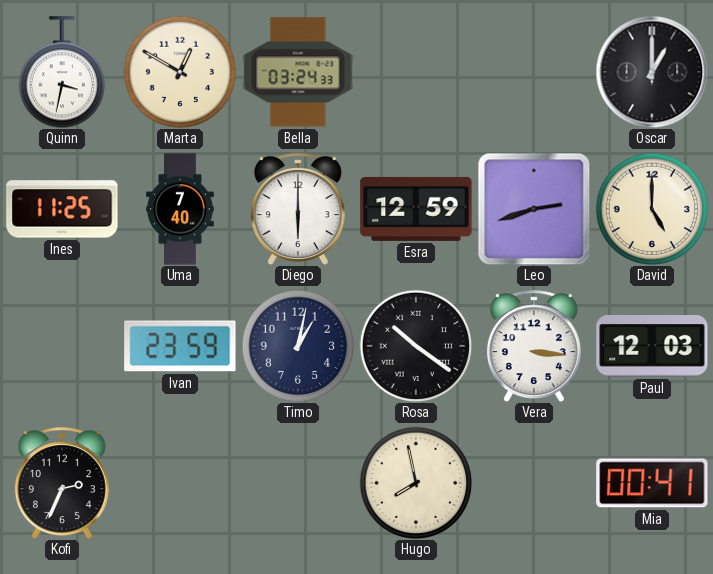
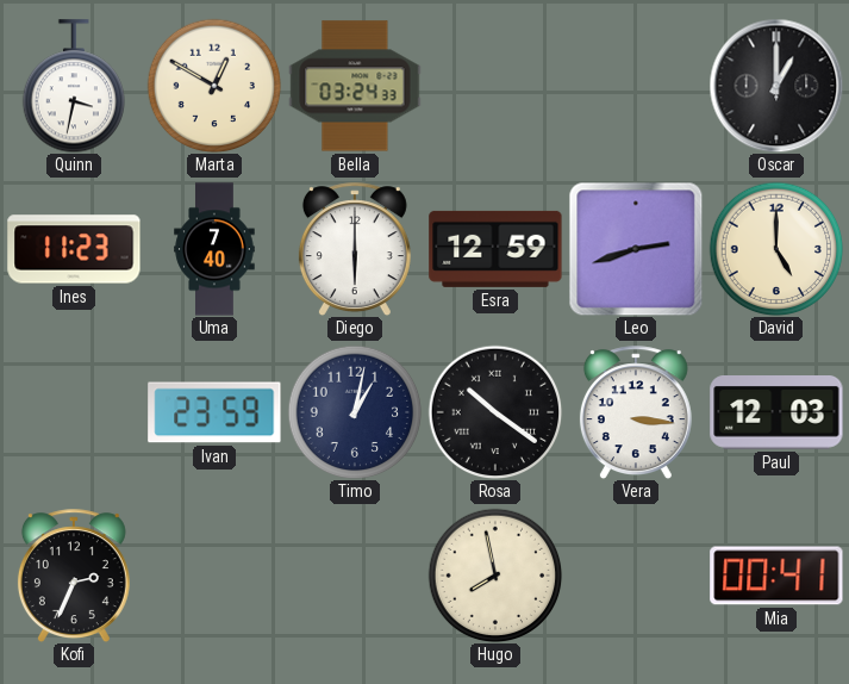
Ines: 11:25 -> 11:23
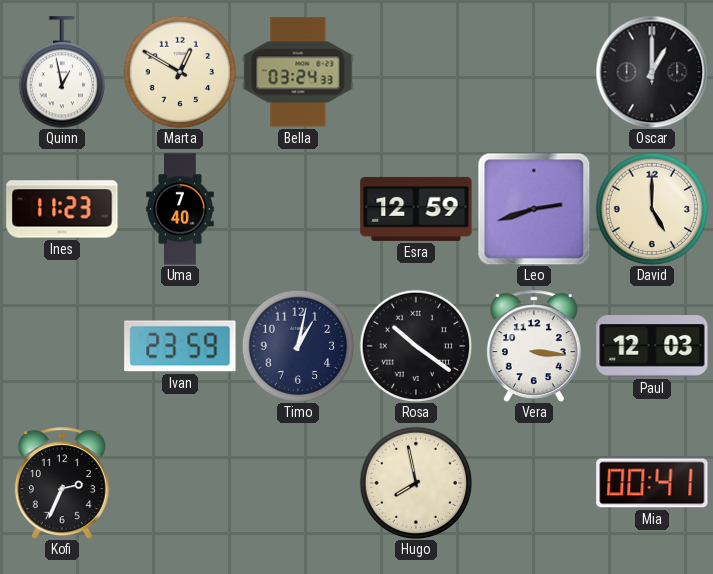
Quinn: 3:32 -> 12:58
Diego: 6:00 -> none
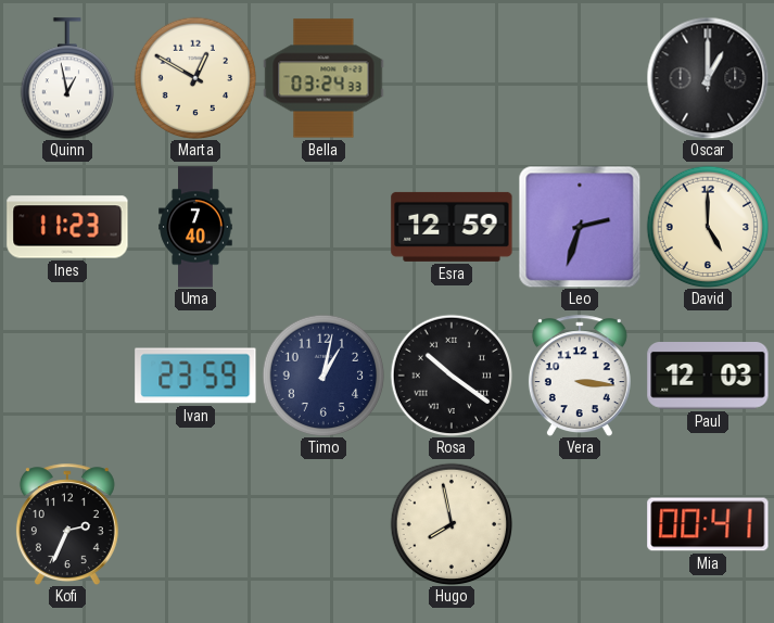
Leo: 2:42 -> 2:33
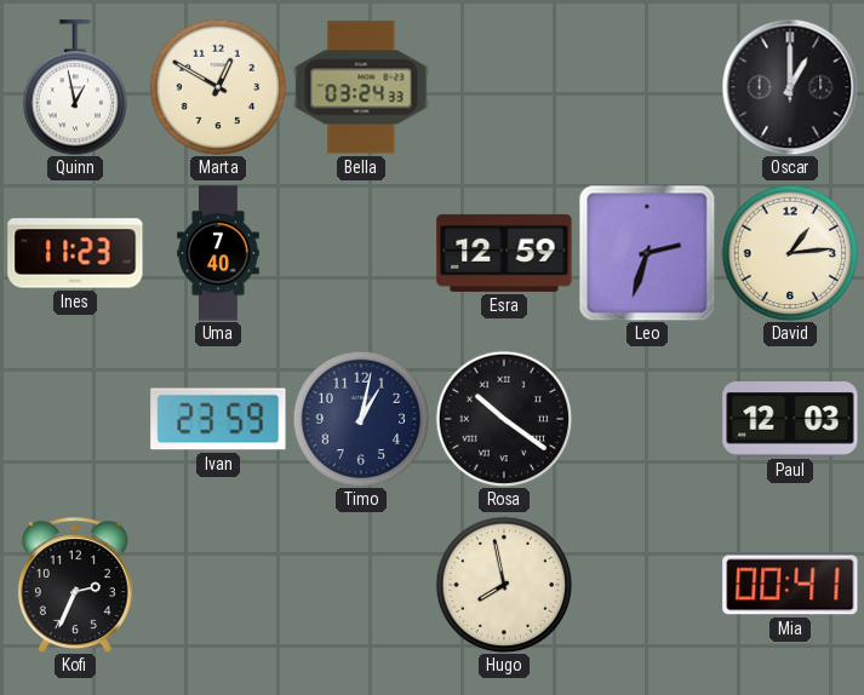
David: 5:00 -> 1:14
Vera: 3:16 -> none
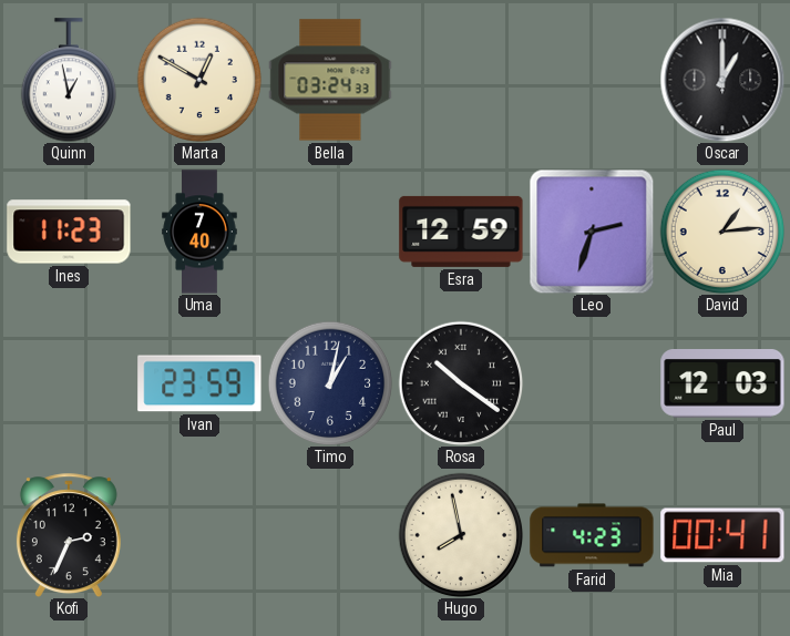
Farid: none -> 4:23
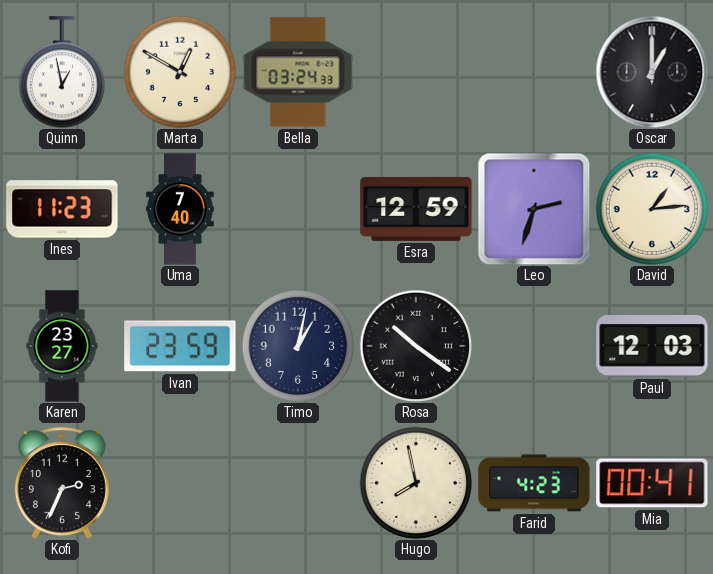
Karen: none -> 23:27
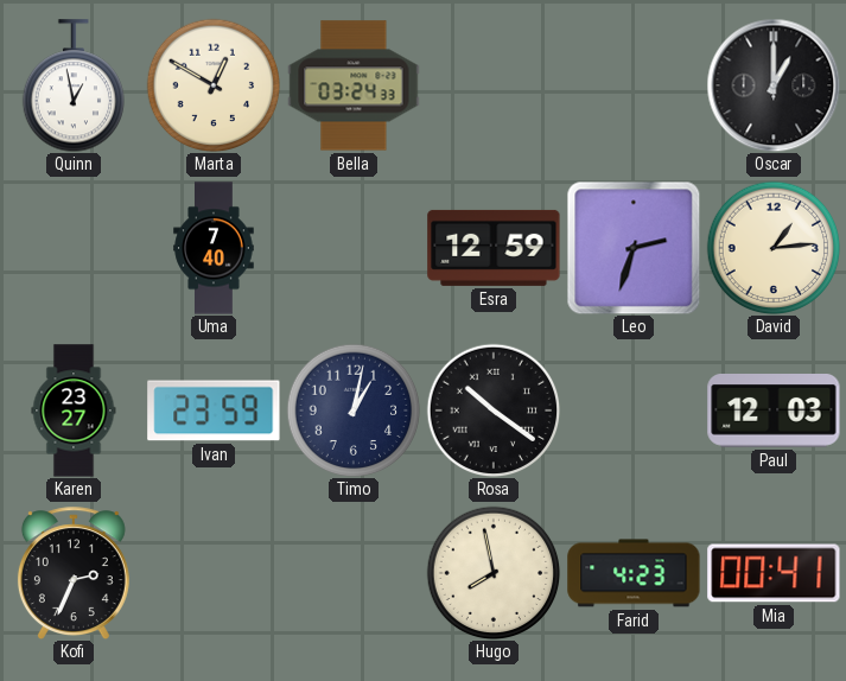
Ines: 11:23 -> none
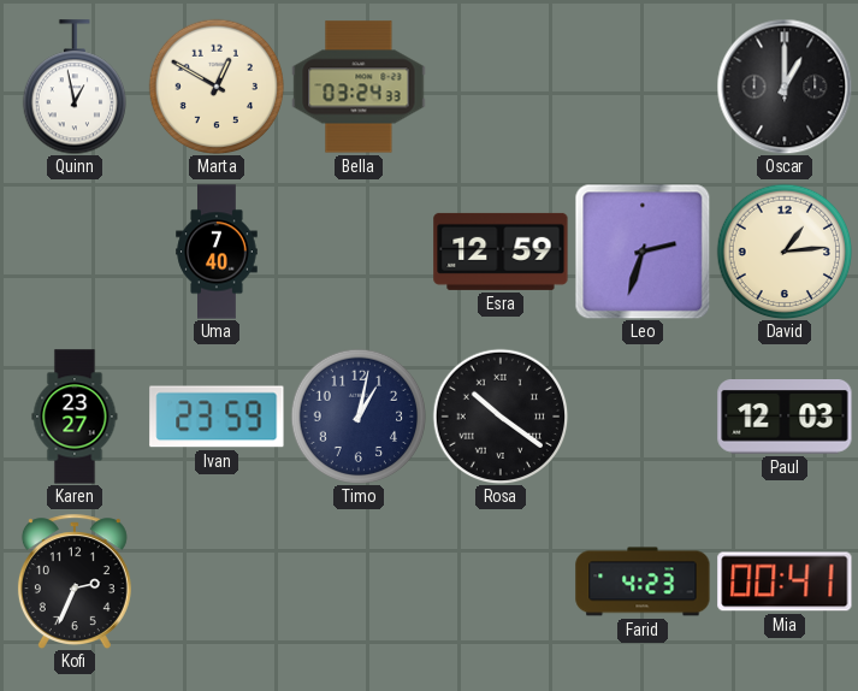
Hugo: 7:58 -> none
